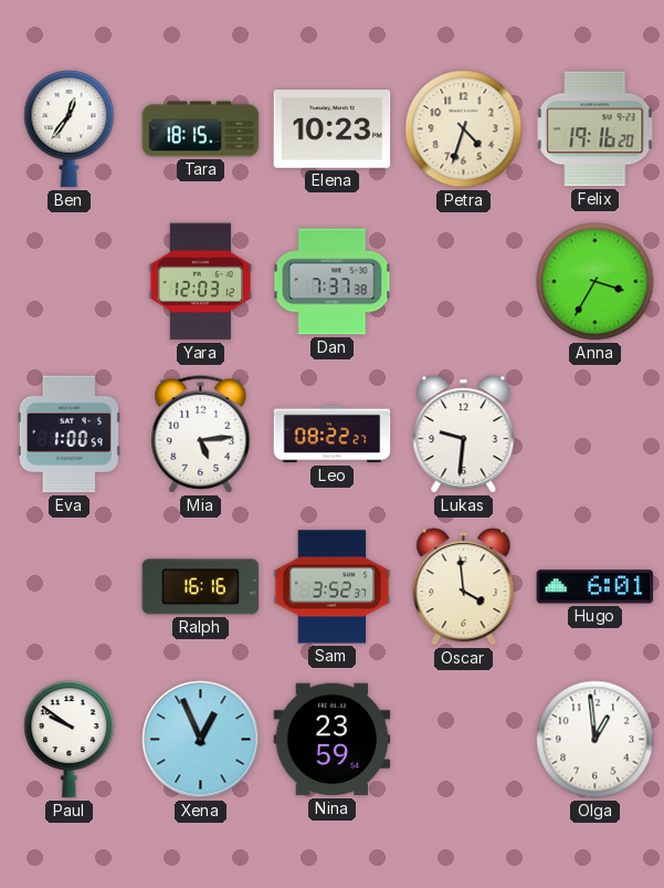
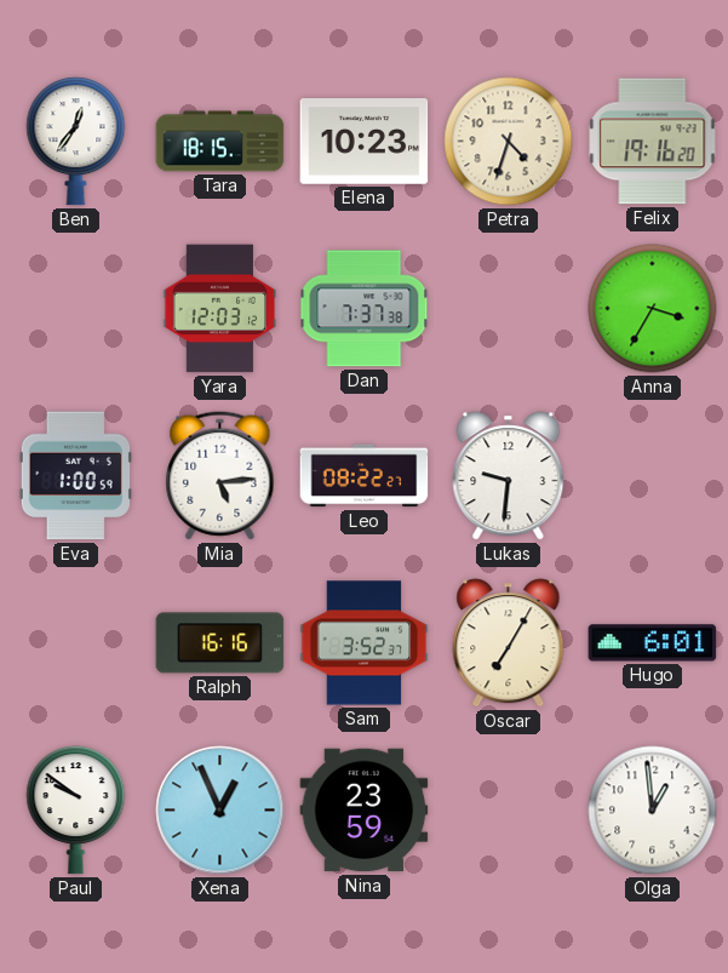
Oscar: 3:59 -> 7:05
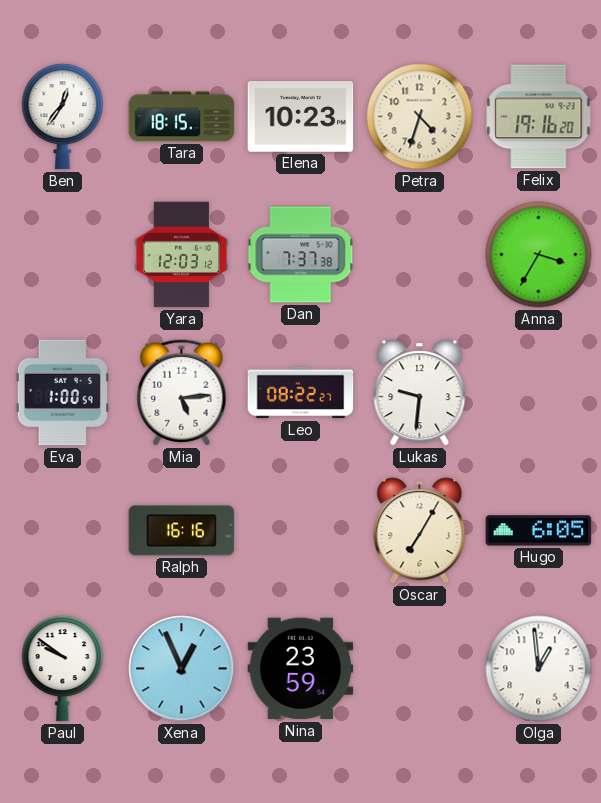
Sam: 3:52 -> none
Hugo: 6:01 -> 6:05
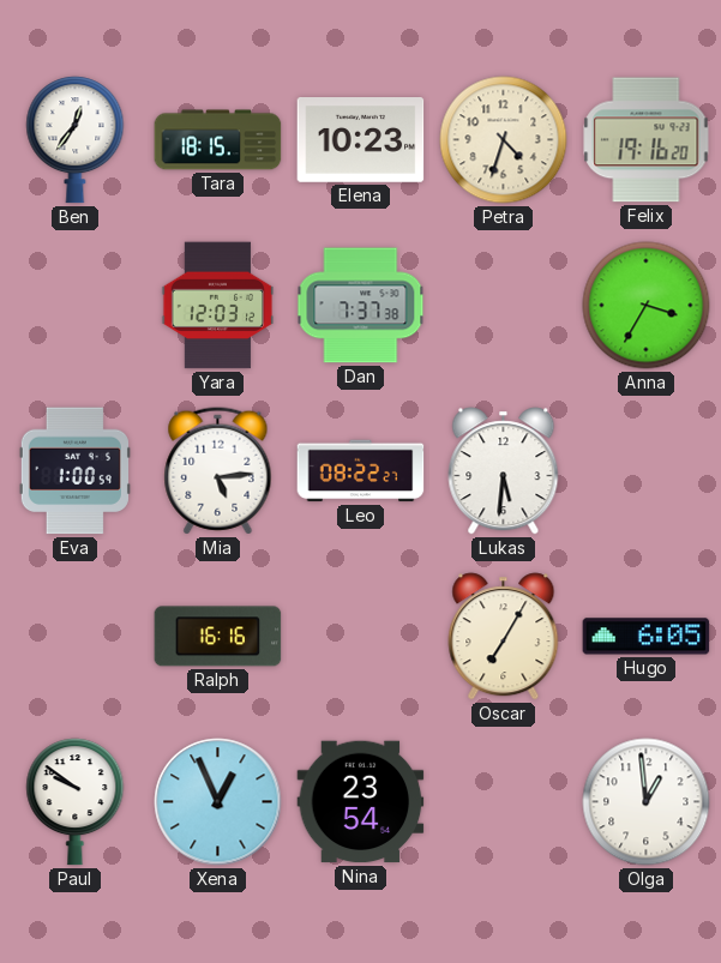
Lukas: 9:31 -> 5:31
Nina: 23:59 -> 23:54
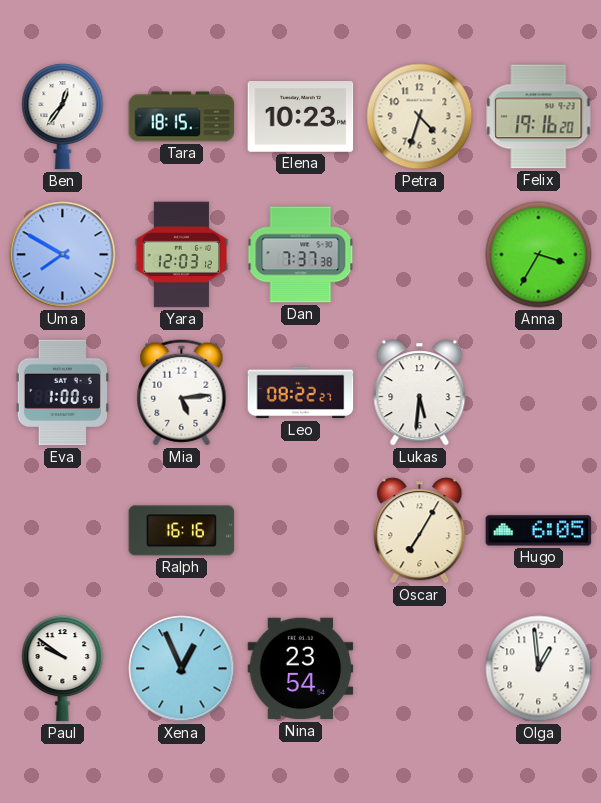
Uma: none -> 7:50
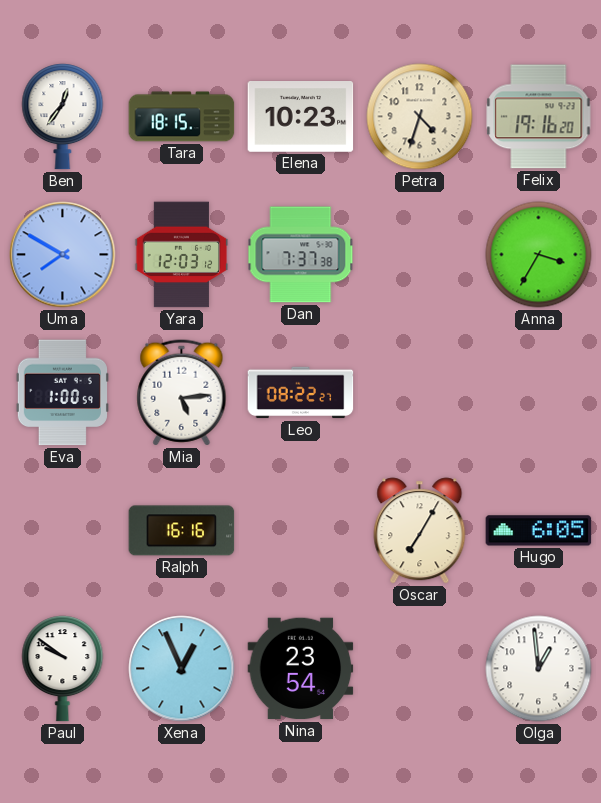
Lukas: 5:31 -> none
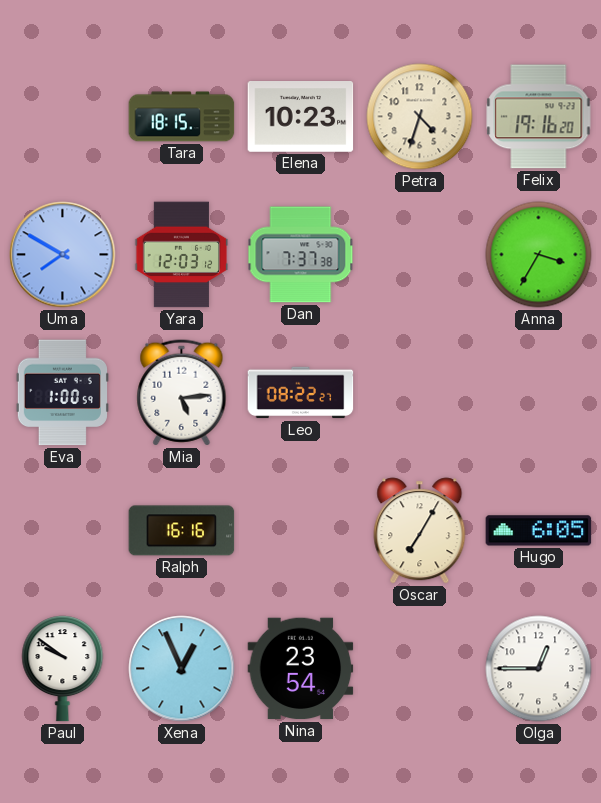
Ben: 12:36 -> none
Olga: 12:59 -> 12:45
